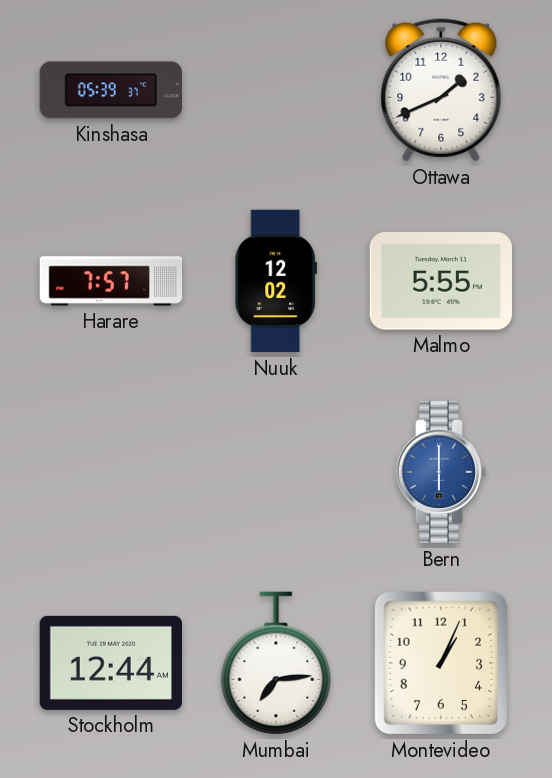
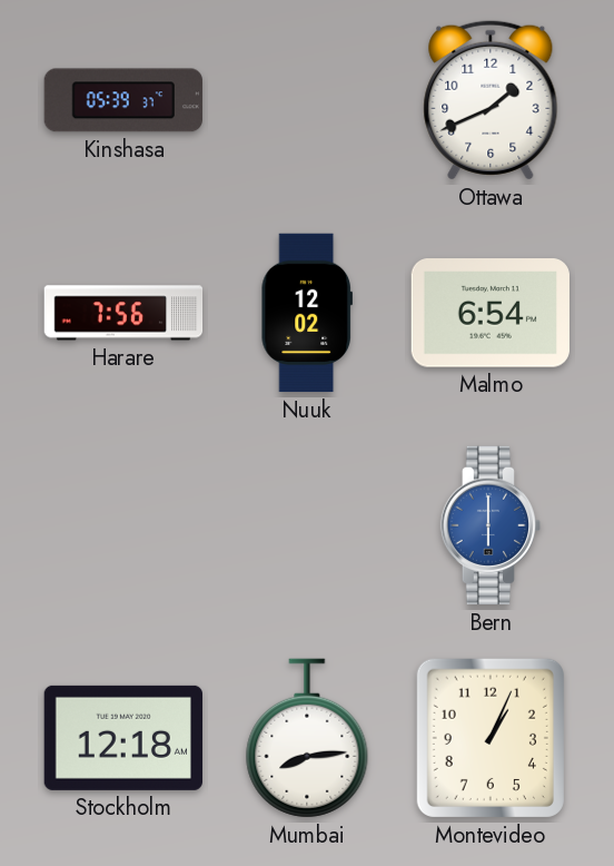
Harare: 7:57 -> 7:56
Malmo: 5:55 -> 6:54
Stockholm: 12:44 -> 12:18
Mumbai: 7:14 -> 8:14
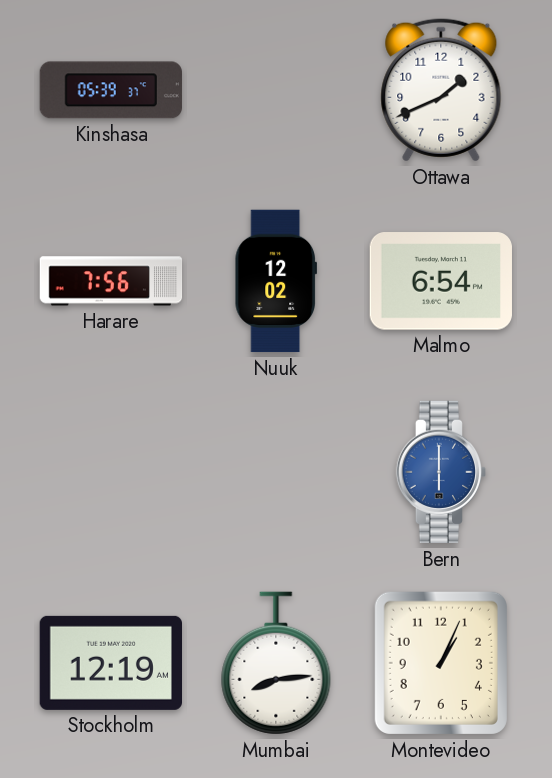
Stockholm: 12:18 -> 12:19
